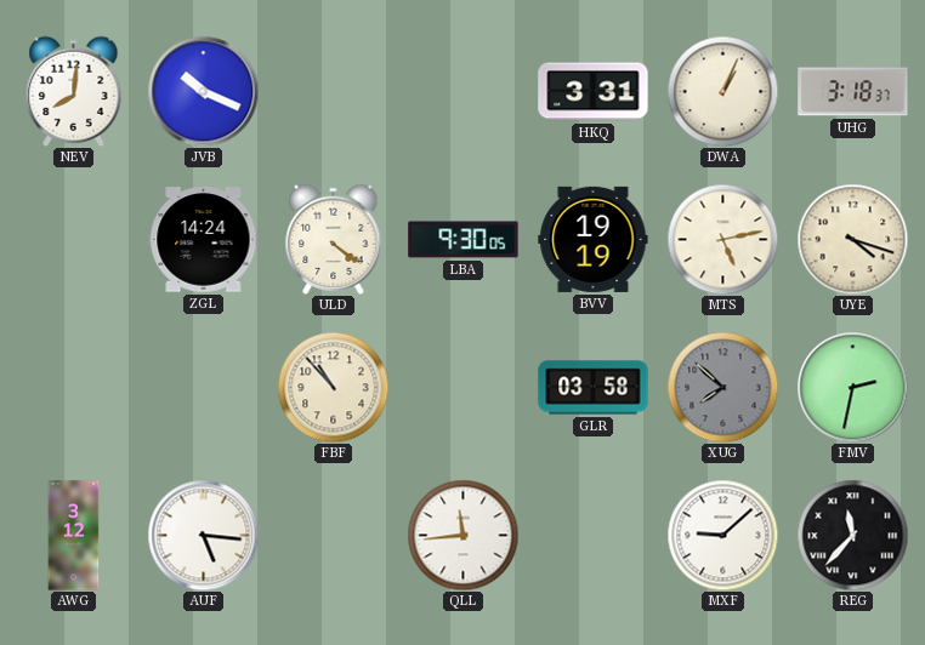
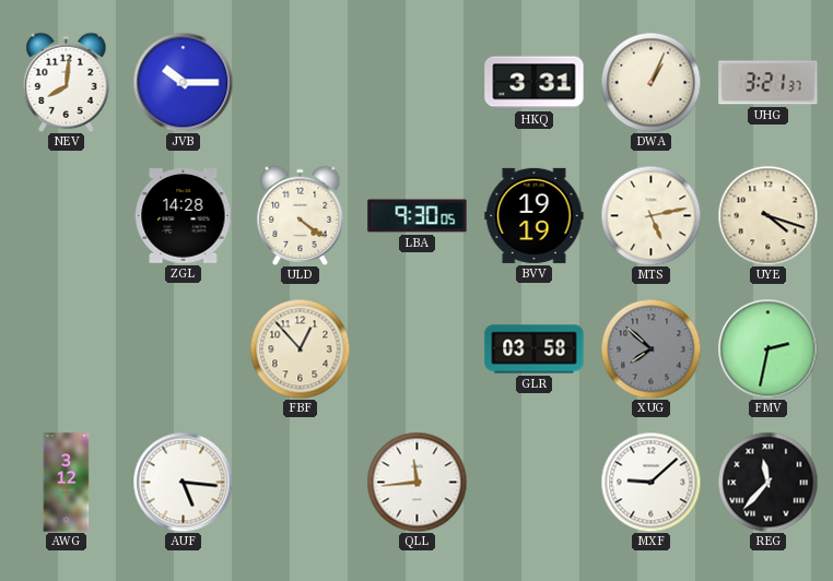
JVB: 10:19 -> 10:15
UHG: 3:18 -> 3:21
ZGL: 14:24 -> 14:28
FBF: 10:53 -> 12:53
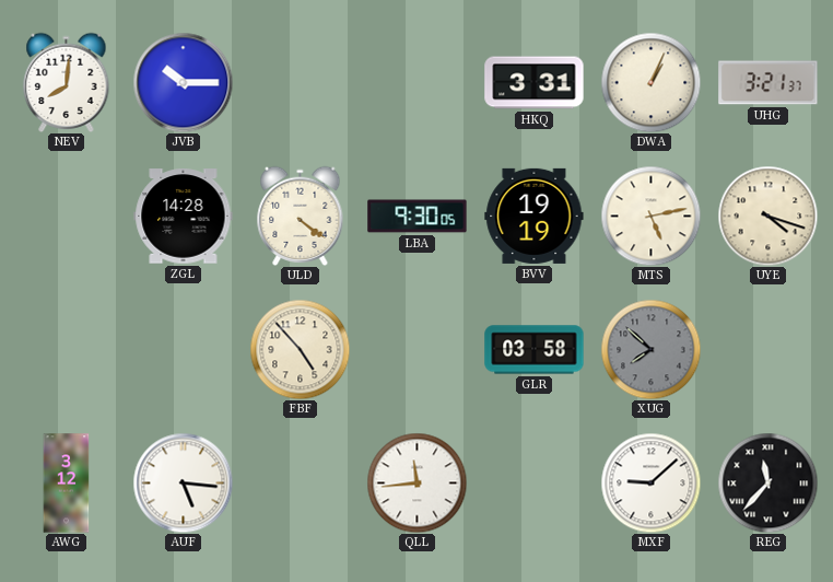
FBF: 12:53 -> 4:53
FMV: 2:32 -> none
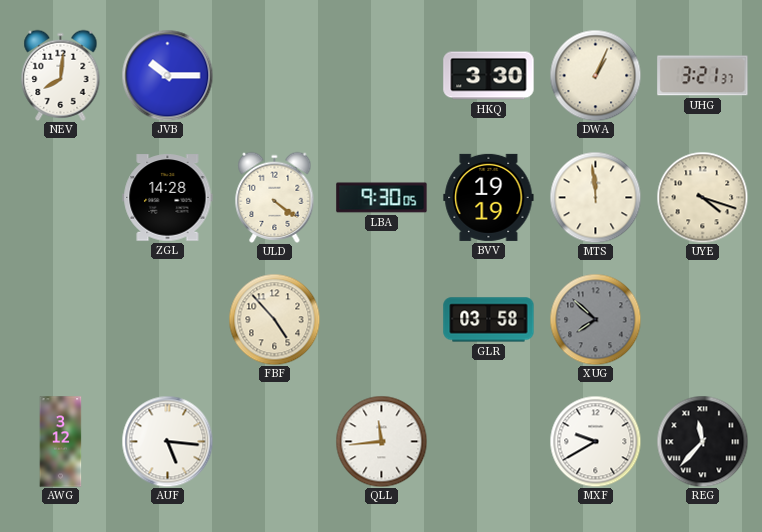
HKQ: 3:31 -> 3:30
MTS: 5:13 -> 11:59
MXF: 9:08 -> 9:40
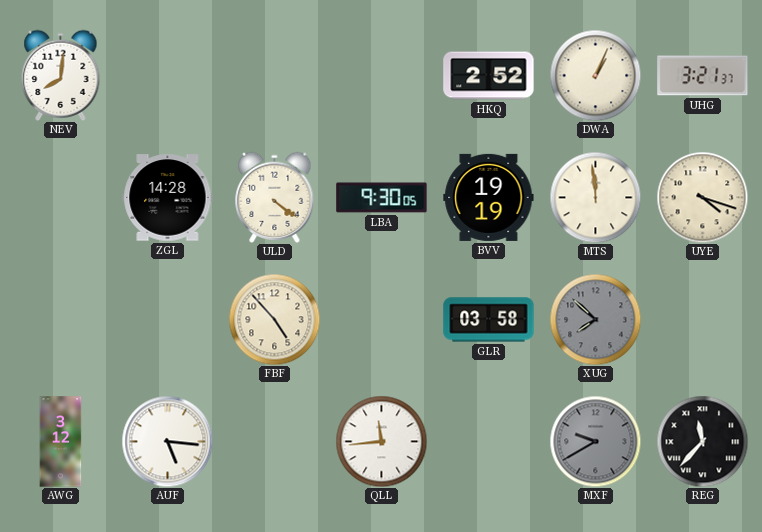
JVB: 10:15 -> none
HKQ: 3:30 -> 2:52
MXF dial: white -> grey
